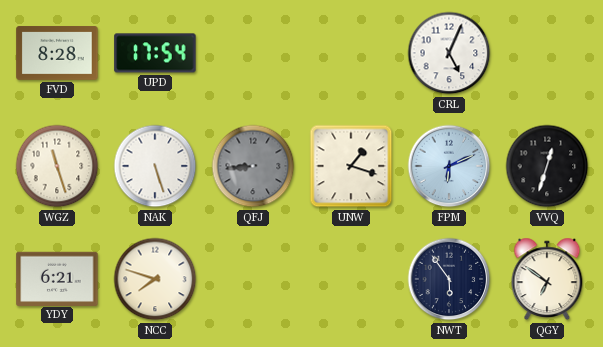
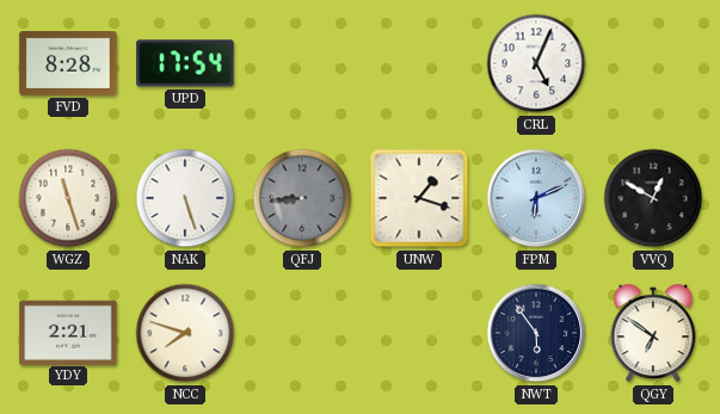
VVQ: 12:33 -> 12:50
YDY: 6:21 -> 2:21
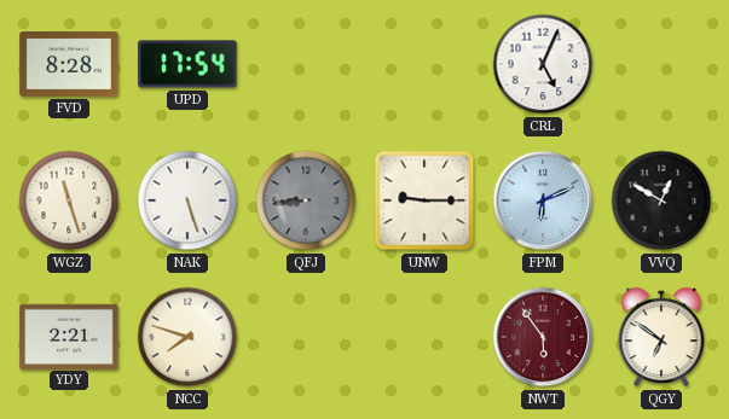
UNW: 1:18 -> 9:15
NWT dial: navy -> burgundy
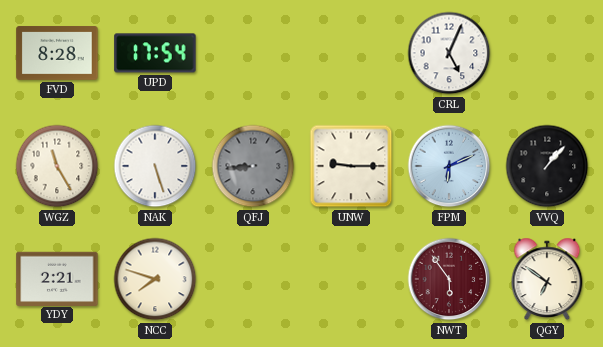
WGZ: 11:27 -> 11:25
VVQ: 12:50 -> 1:07
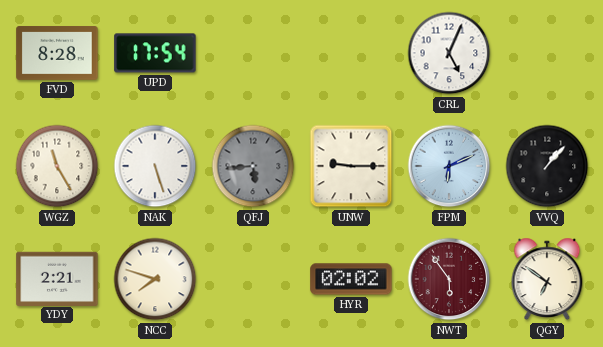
QFJ: 8:44 -> 5:44
HYR: none -> 02:02
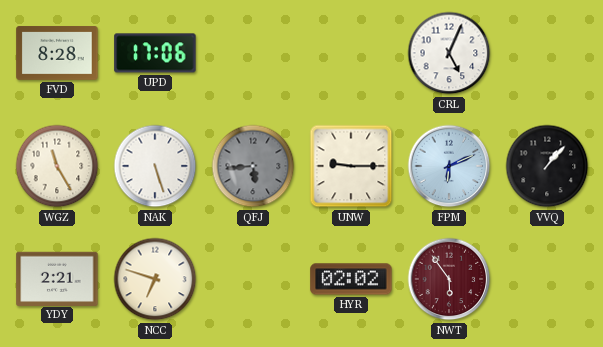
UPD: 17:54 -> 17:06
NCC: 7:48 -> 6:48
QGY: 6:51 -> none
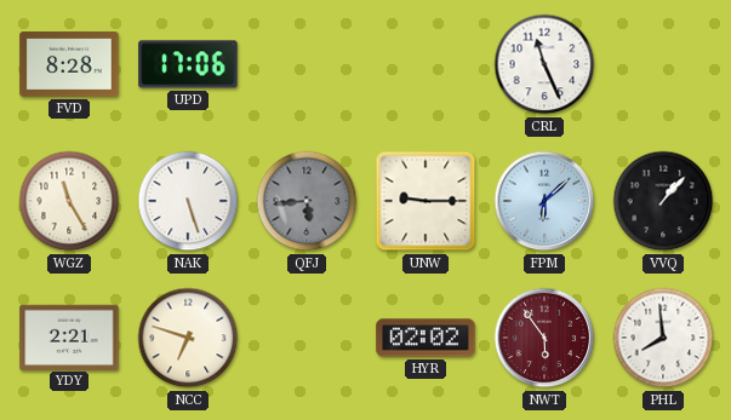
CRL: 5:04 -> 11:26
FPM: 6:11 -> 6:08
PHL: none -> 7:59
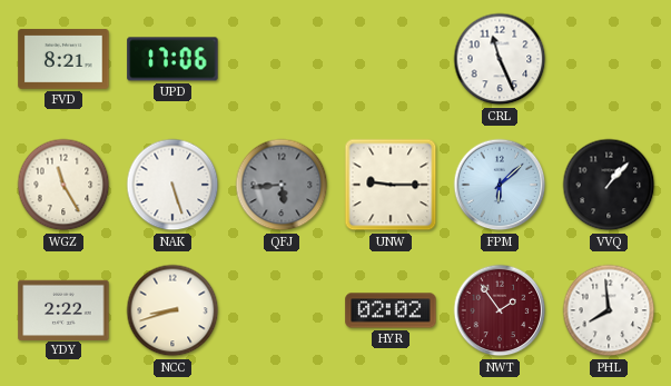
FVD: 8:28 -> 8:21
YDY: 2:21 -> 2:22
NCC: 6:48 -> 8:42
NWT: 5:54 -> 1:54
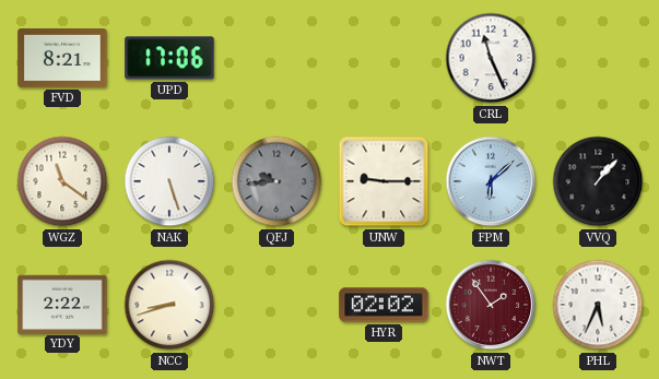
WGZ: 11:25 -> 11:21
QFJ: 5:44 -> 9:44
PHL: 7:59 -> 5:34
